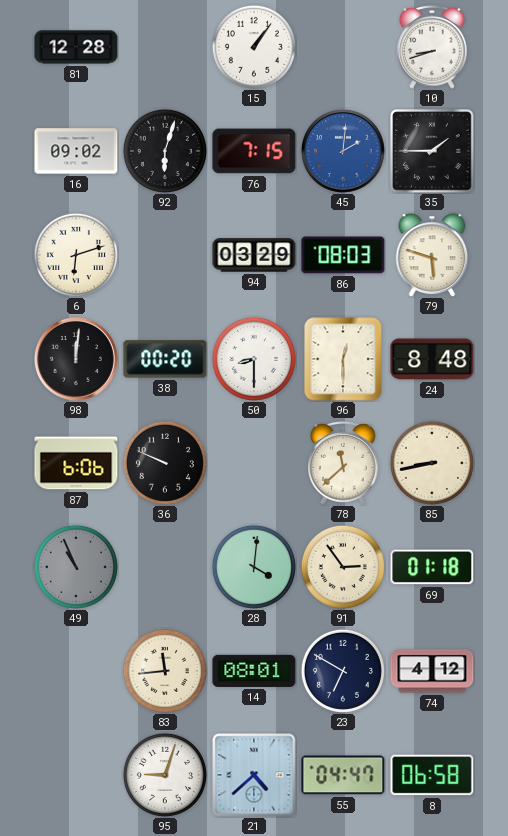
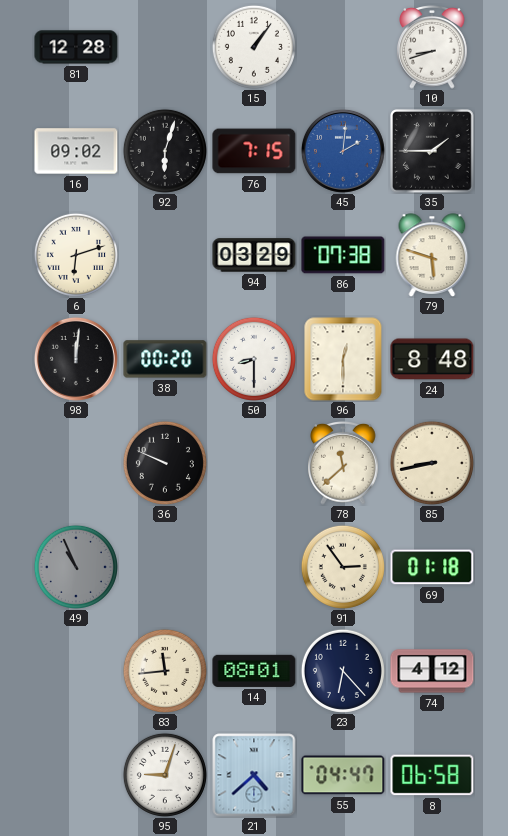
86: 08:03 -> 07:38
87: 6:06 -> none
28: 4:01 -> none
23: 6:50 -> 6:23
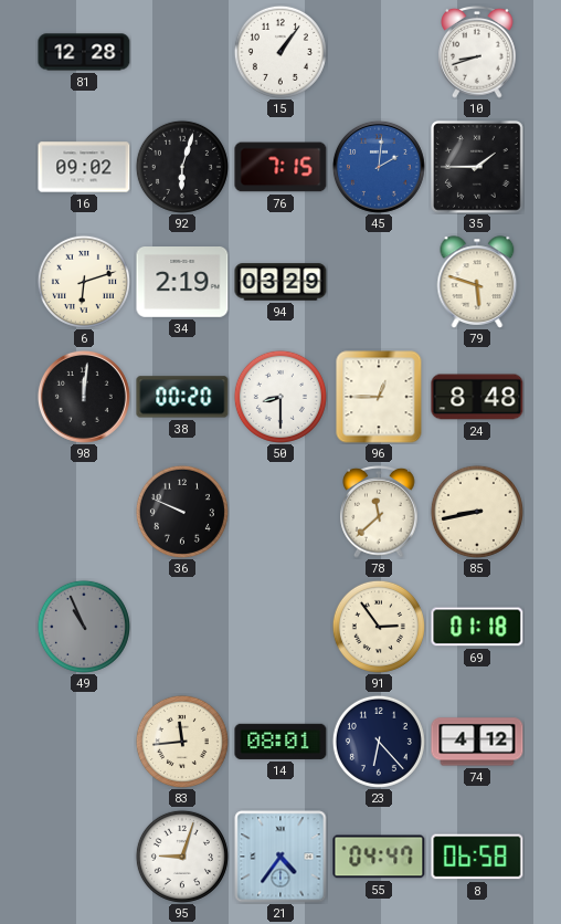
34: none -> 2:19
86: 07:38 -> none
96: 12:30 -> 12:45
21: 4:38 -> 4:36
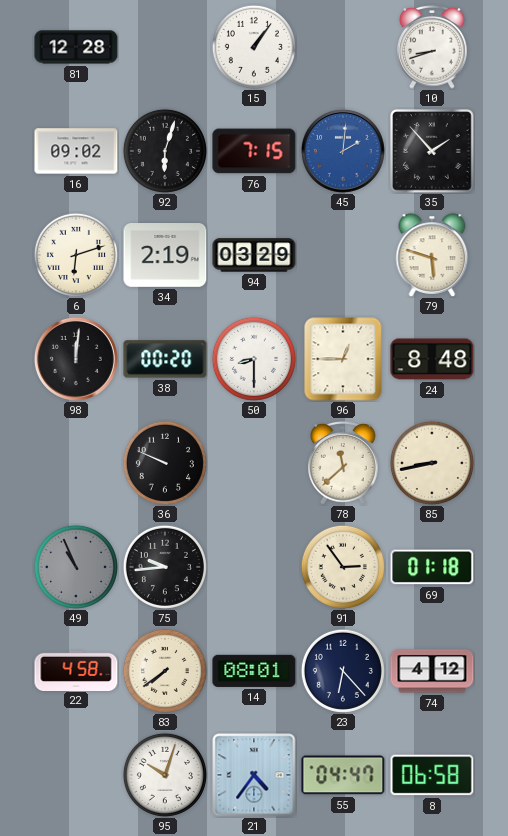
35: 1:45 -> 1:53
75: none -> 9:44
22: none -> 4:58
83: 11:44 -> 7:39
95: 9:03 -> 10:03
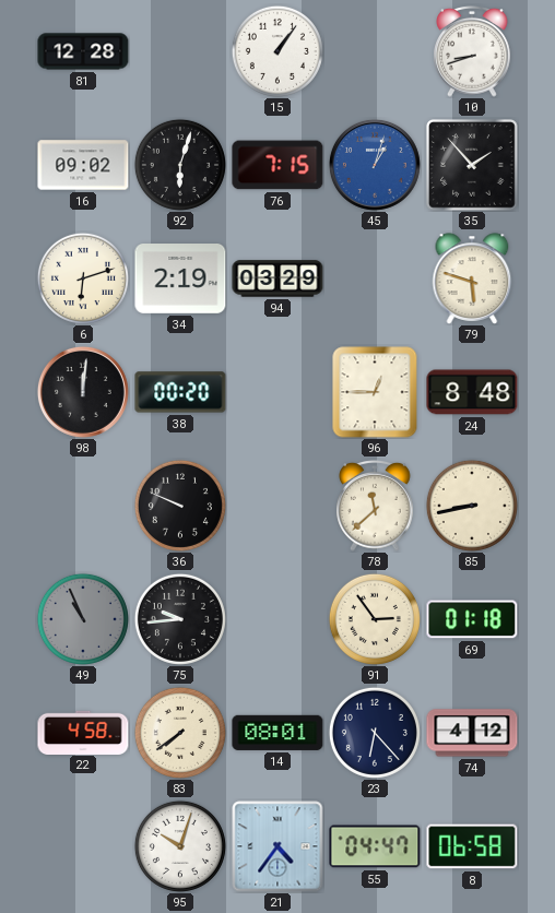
45: 2:01 -> 1:03
50: 8:30 -> none
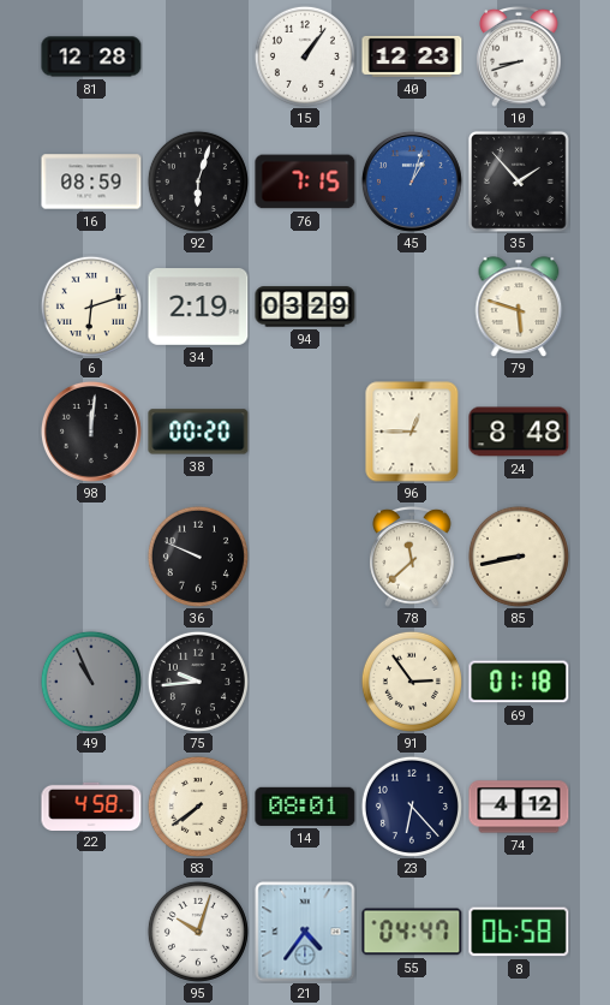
40: none -> 12:23
16: 09:02 -> 08:59
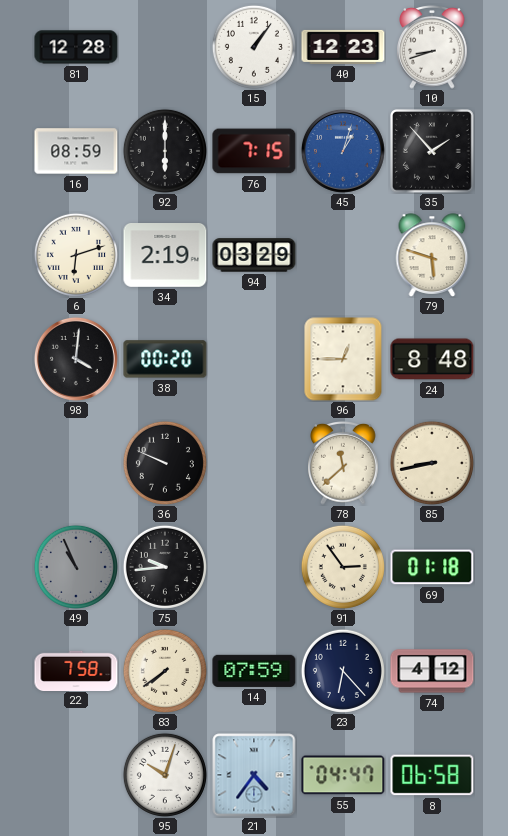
92: 6:03 -> 6:00
98: 12:01 -> 4:01
22: 4:58 -> 7:58
14: 08:01 -> 07:59
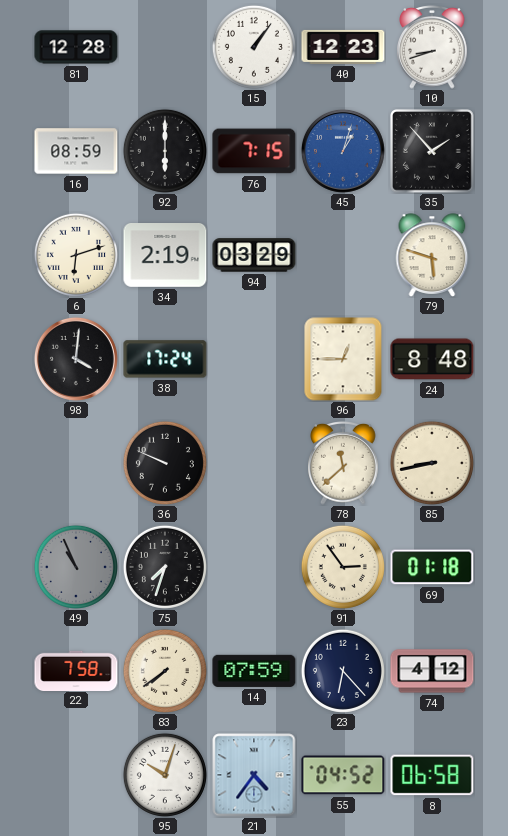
38: 00:20 -> 17:24
75: 9:44 -> 7:33
55: 04:47 -> 04:52
